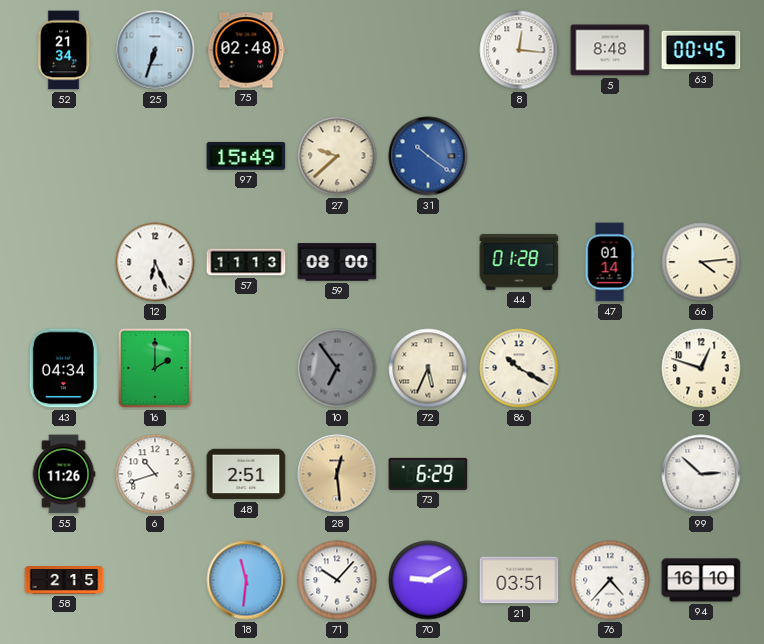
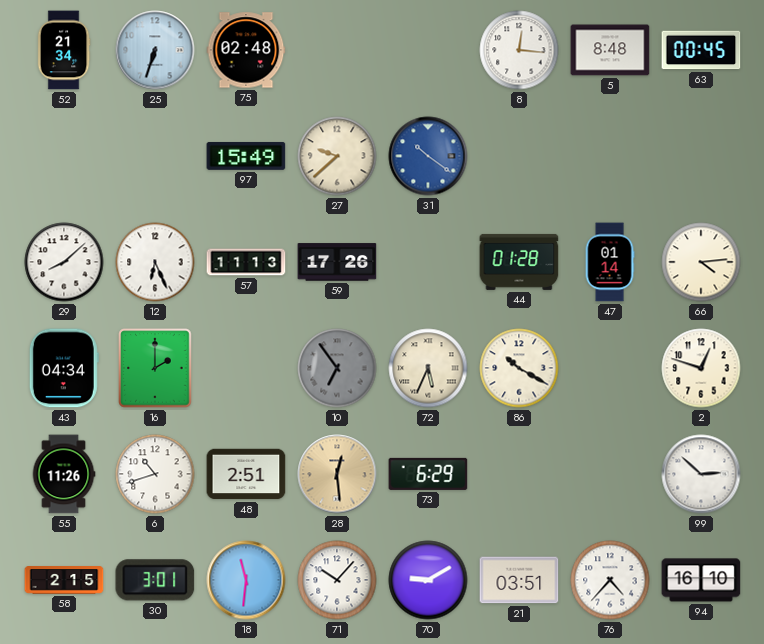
29: none -> 8:08
59: 08:00 -> 17:26
30: none -> 3:01
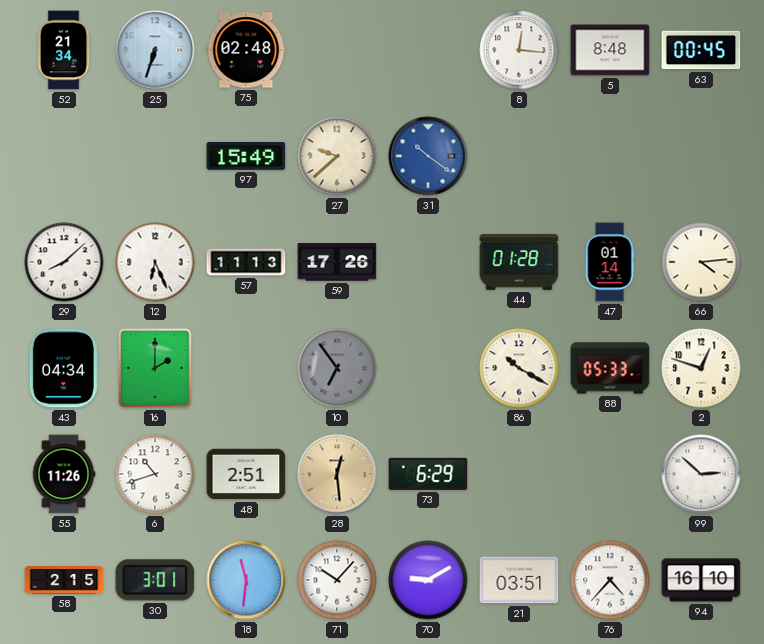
72: 5:34 -> none
88: none -> 05:33
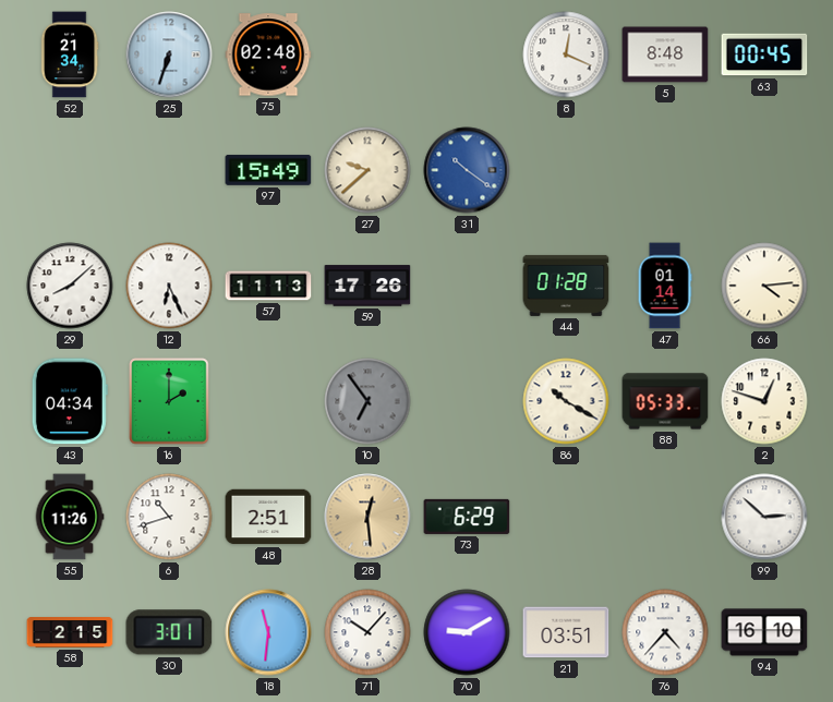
8: 12:16 -> 12:19
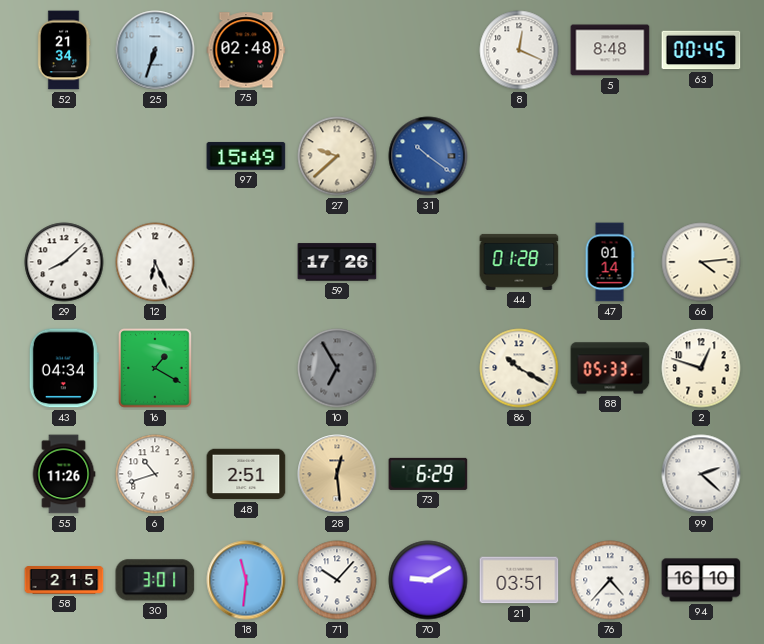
57: 11:13 -> none
16: 2:00 -> 1:20
10: 6:54 -> 6:55
99: 2:52 -> 2:22
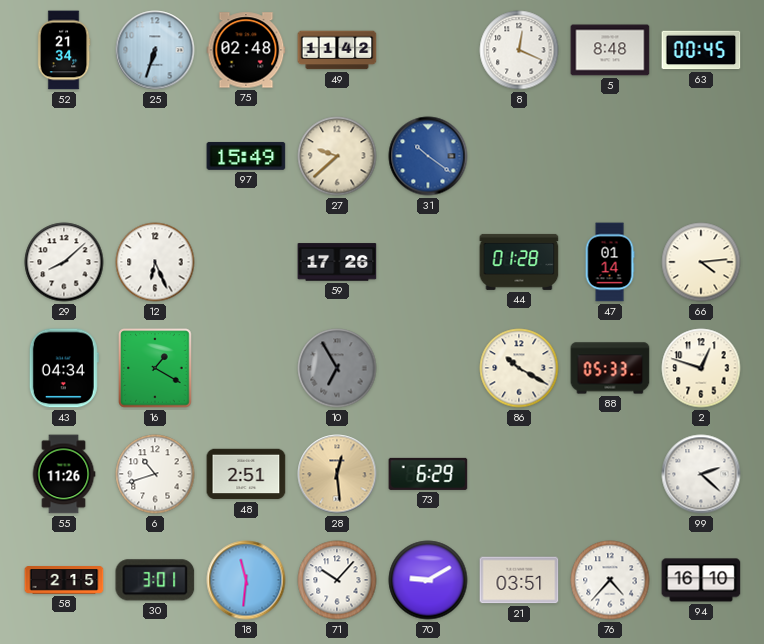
49: none -> 11:42
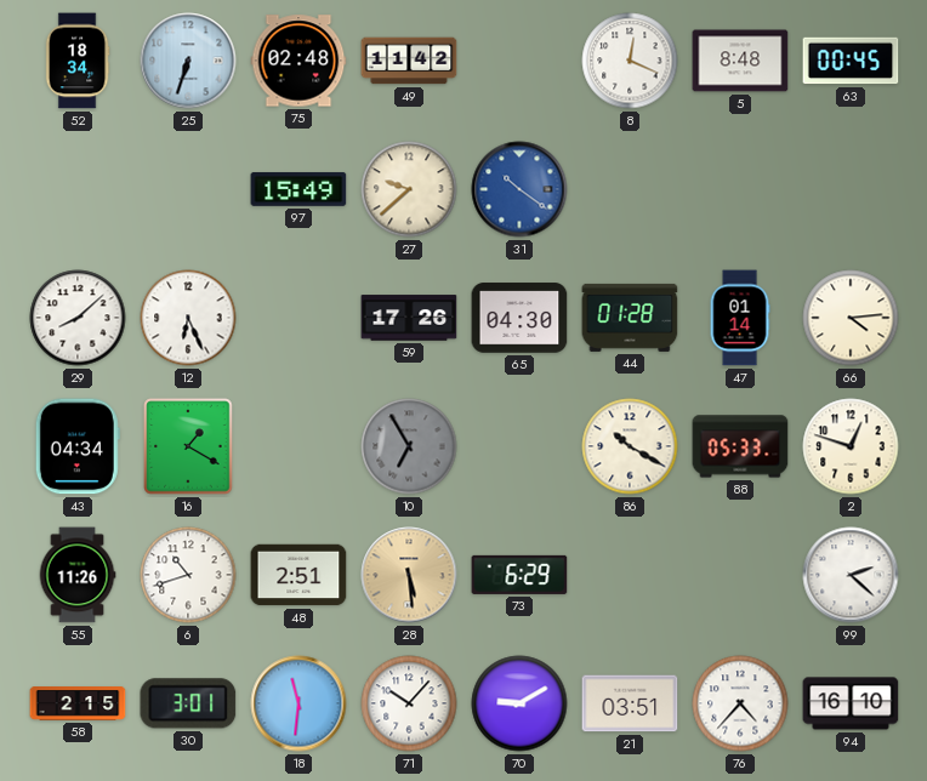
52: 21:34 -> 18:34
65: none -> 04:30
28: 12:29 -> 5:29
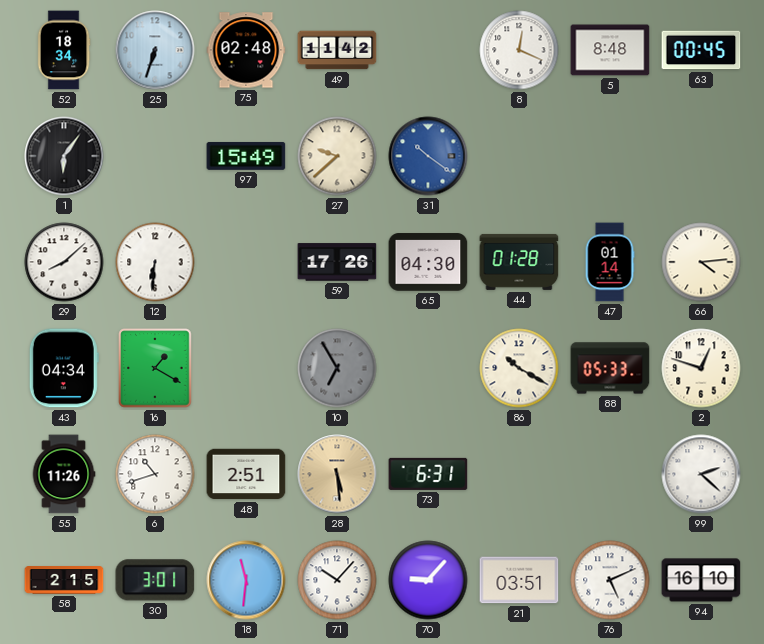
1: none -> 6:06
12: 6:26 -> 6:31
73: 6:29 -> 6:31
70: 9:10 -> 9:07
76: 4:37 -> 5:11
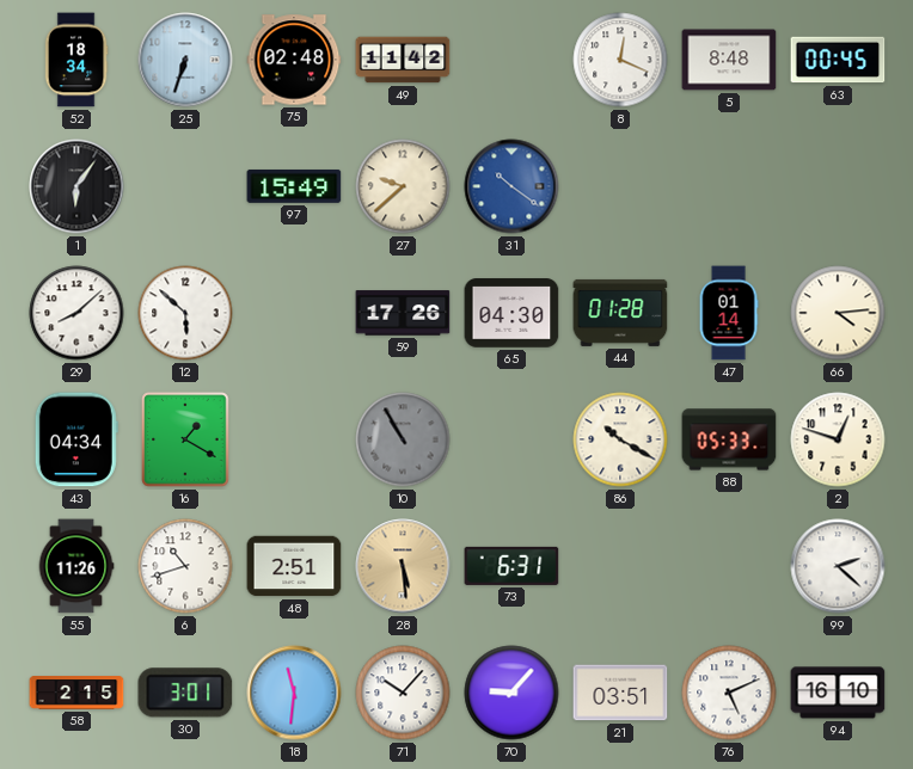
12: 6:31 -> 5:52
10: 6:55 -> 10:55
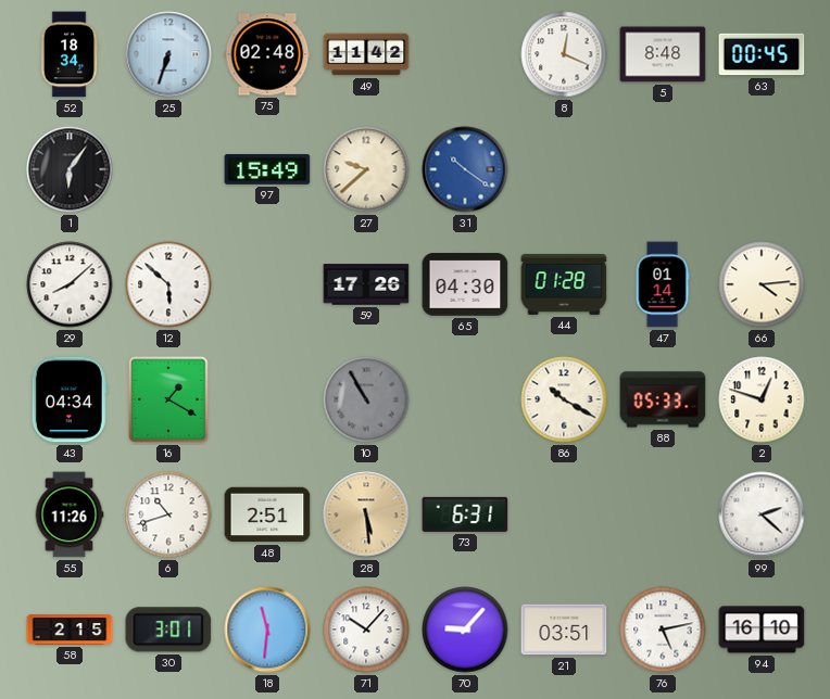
76: 5:11 -> 5:13
